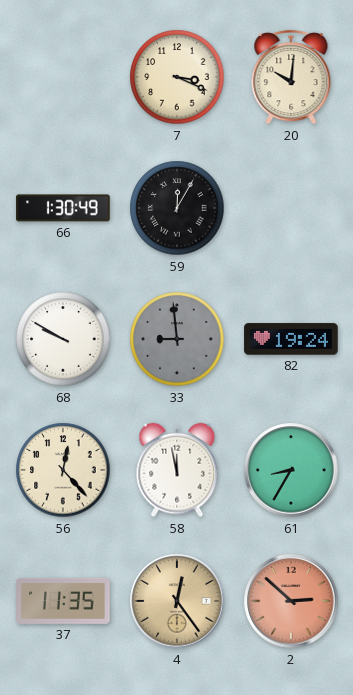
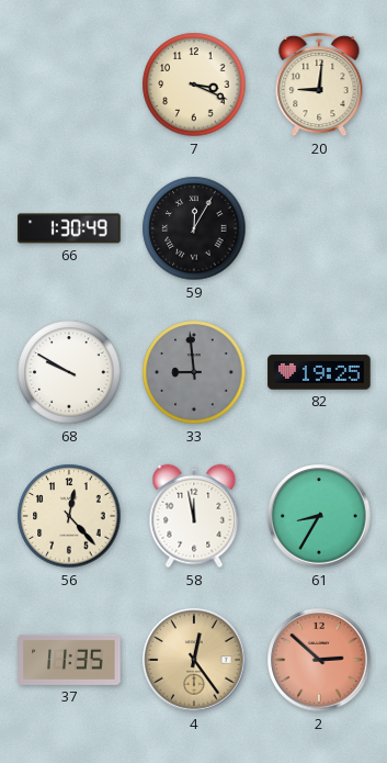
20: 10:01 -> 9:01
82: 19:24 -> 19:25
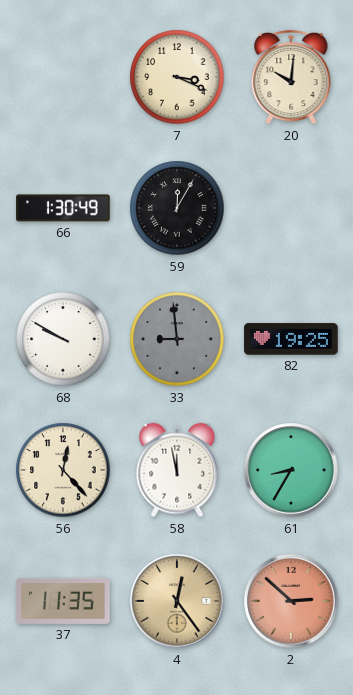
20: 9:01 -> 10:01
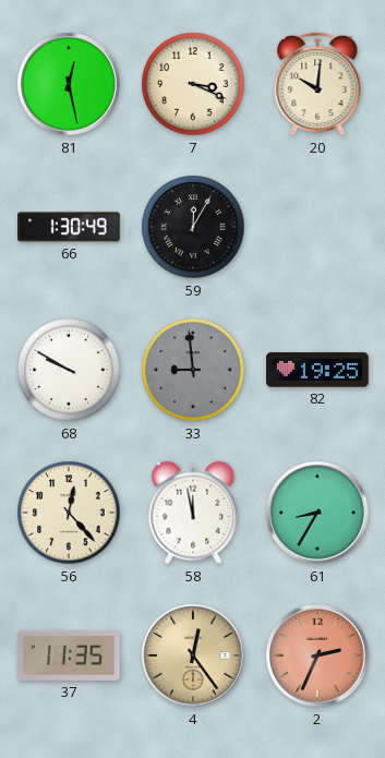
81: none -> 12:28
2: 2:52 -> 2:34
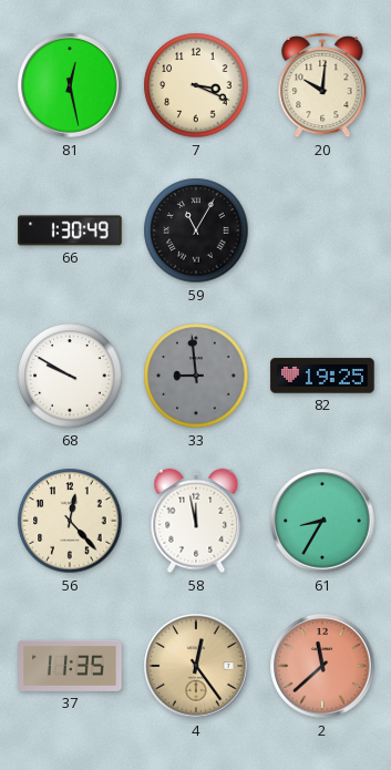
59: 12:05 -> 11:05
2: 2:34 -> 11:38
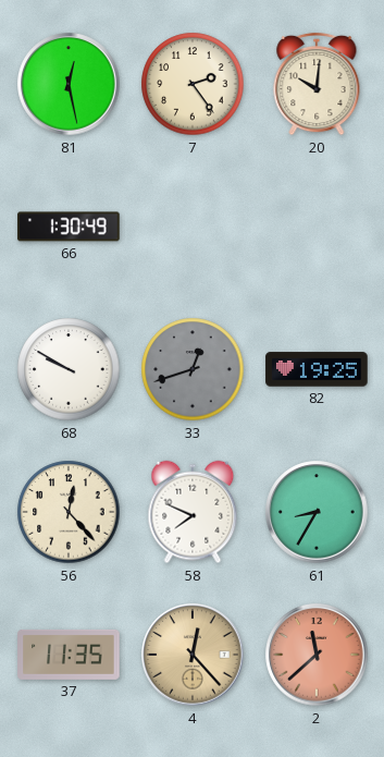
7: 3:19 -> 2:24
59: 11:05 -> none
33: 8:59 -> 12:42
58: 11:58 -> 7:49
4: 12:24 -> 12:23
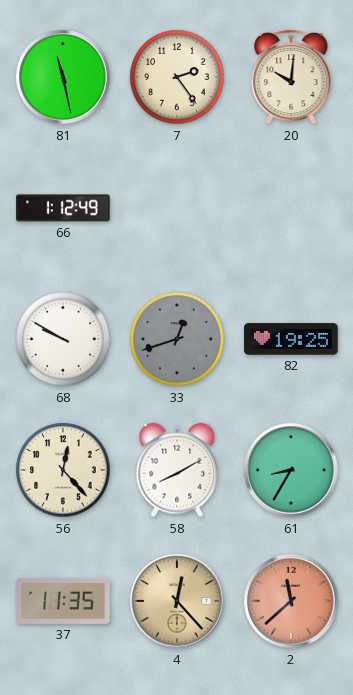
81: 12:28 -> 11:28
66: 1:30 -> 1:12
58: 7:49 -> 8:10
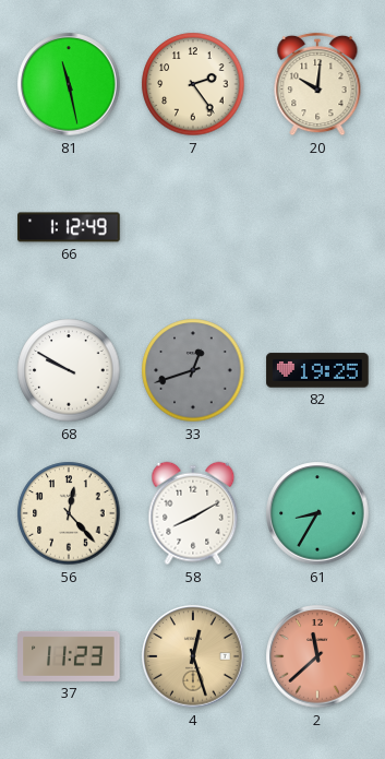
37: 11:35 -> 11:23
4: 12:23 -> 12:27
